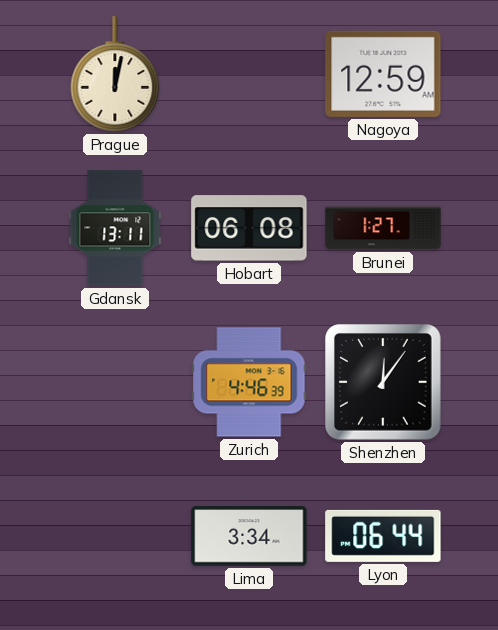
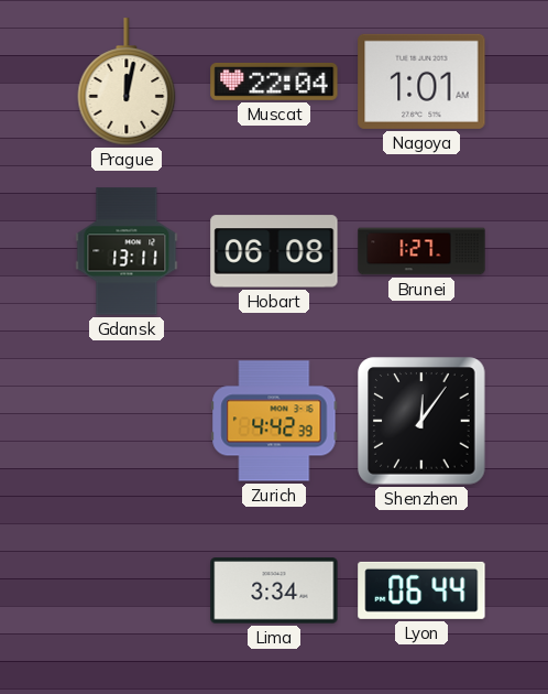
Muscat: none -> 22:04
Nagoya: 12:59 -> 1:01
Zurich: 4:46 -> 4:42
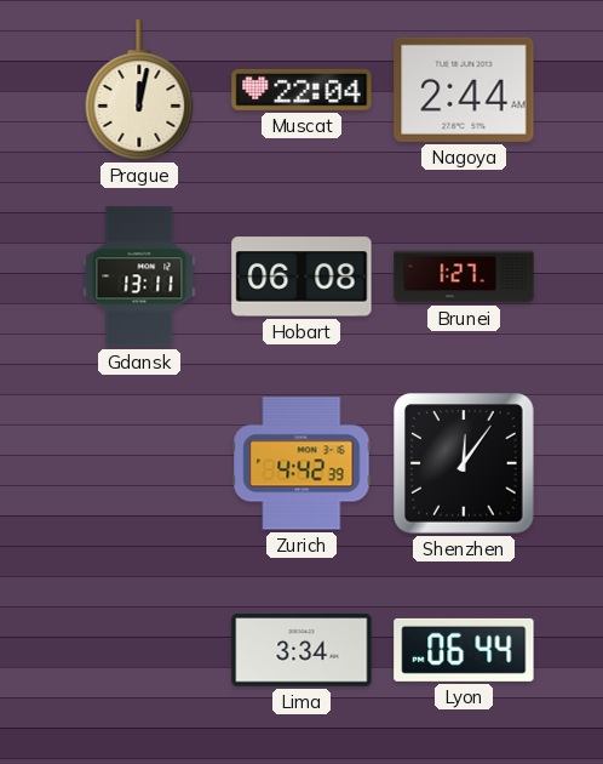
Nagoya: 1:01 -> 2:44
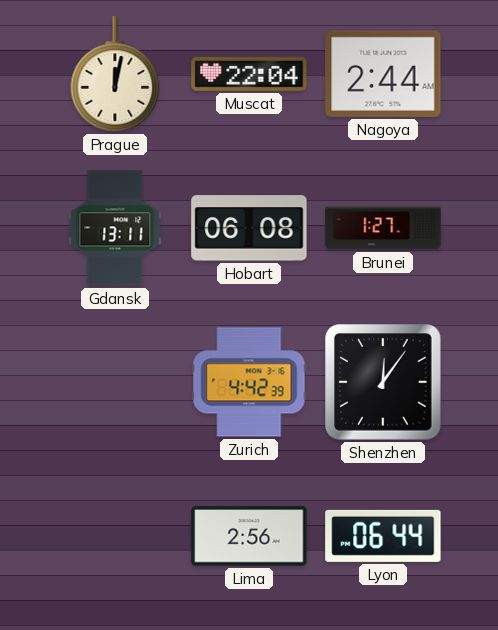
Lima: 3:34 -> 2:56
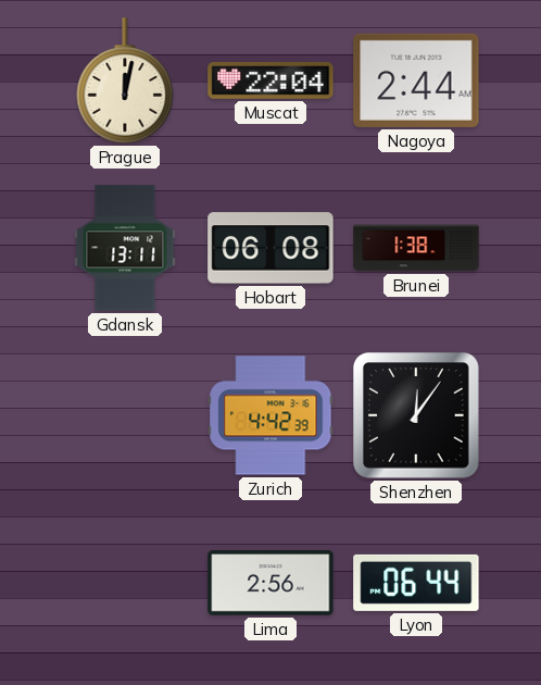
Brunei: 1:27 -> 1:38
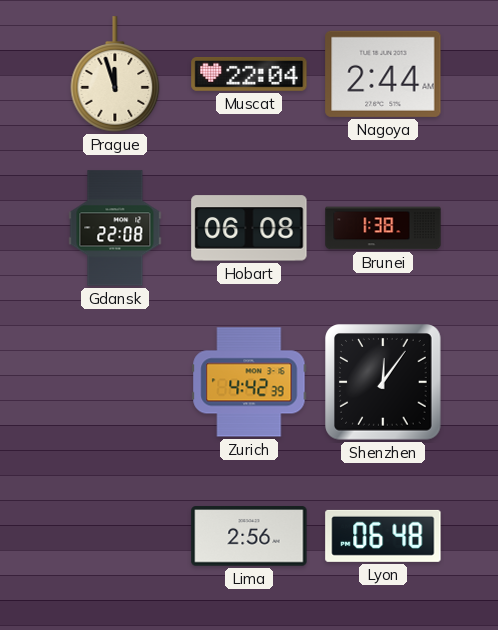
Prague: 12:02 -> 11:57
Gdansk: 13:11 -> 22:08
Lyon: 06:44 -> 06:48
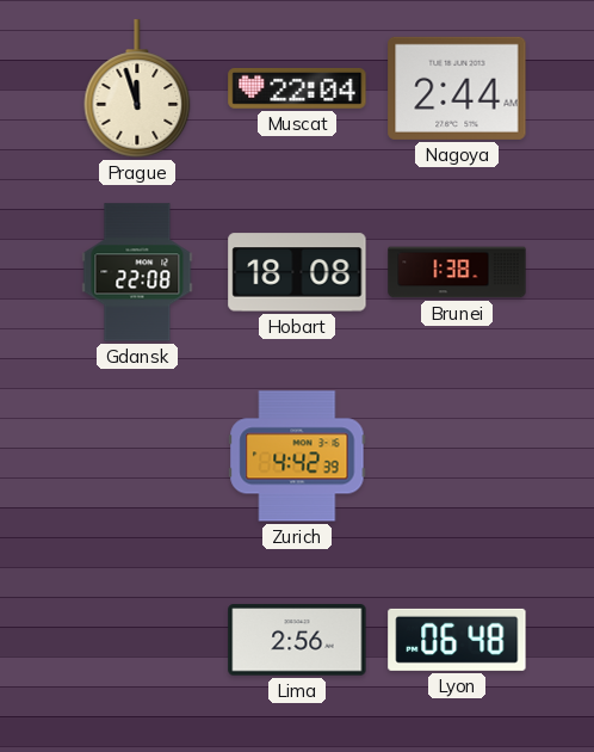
Hobart: 06:08 -> 18:08
Shenzhen: 12:06 -> none
